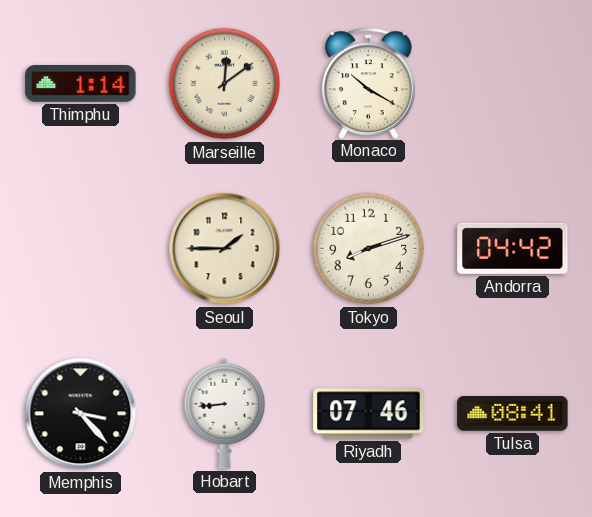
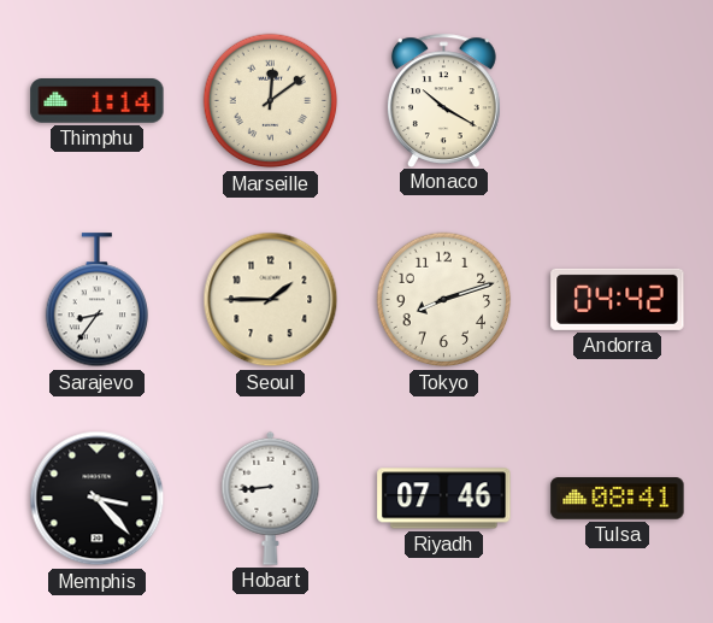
Sarajevo: none -> 8:36
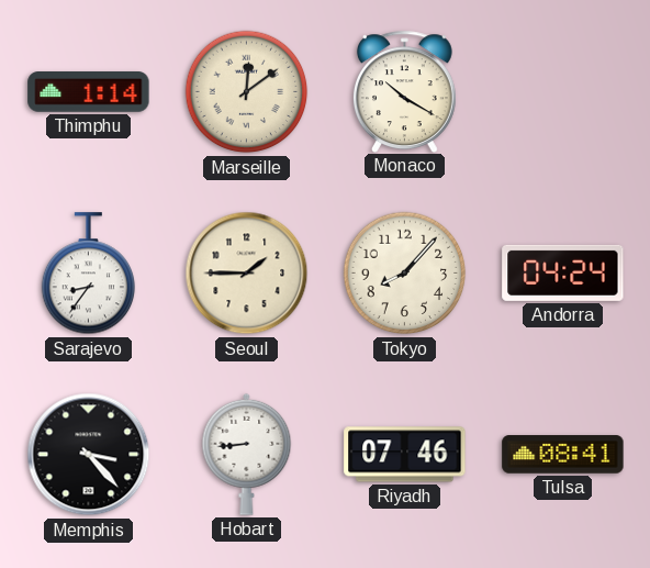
Tokyo: 8:12 -> 8:07
Andorra: 04:42 -> 04:24
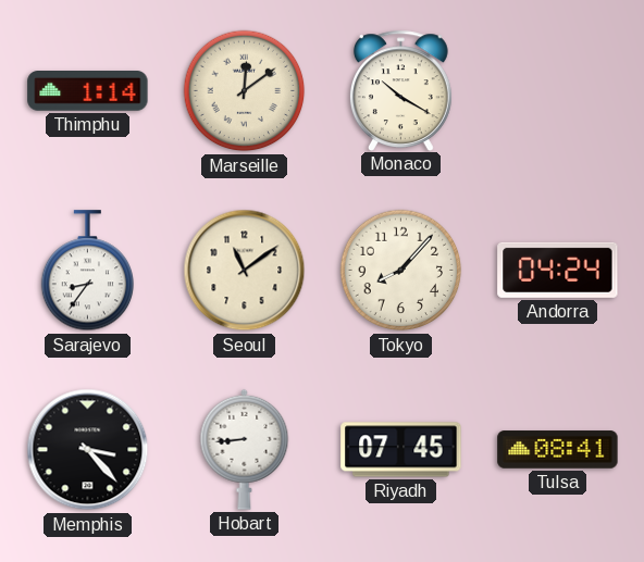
Seoul: 1:45 -> 11:09
Riyadh: 07:46 -> 07:45
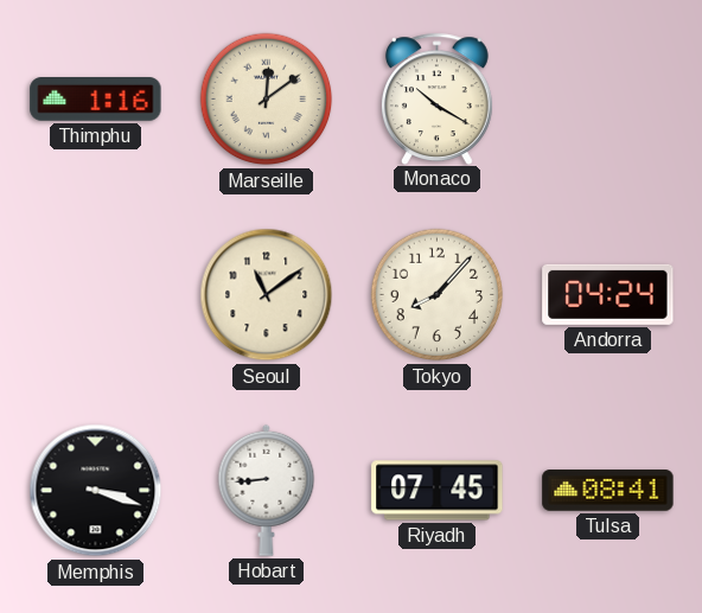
Thimphu: 1:14 -> 1:16
Sarajevo: 8:36 -> none
Memphis: 3:23 -> 3:18
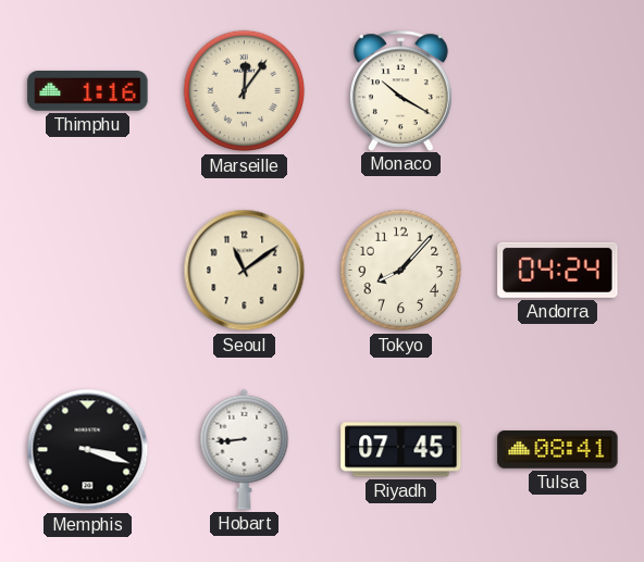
Marseille: 12:09 -> 12:06
